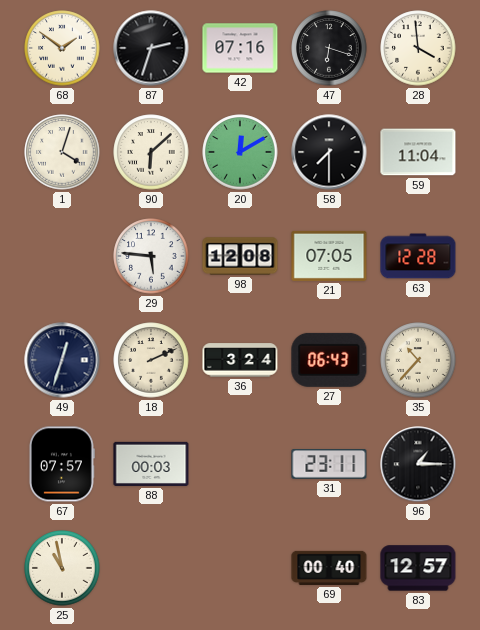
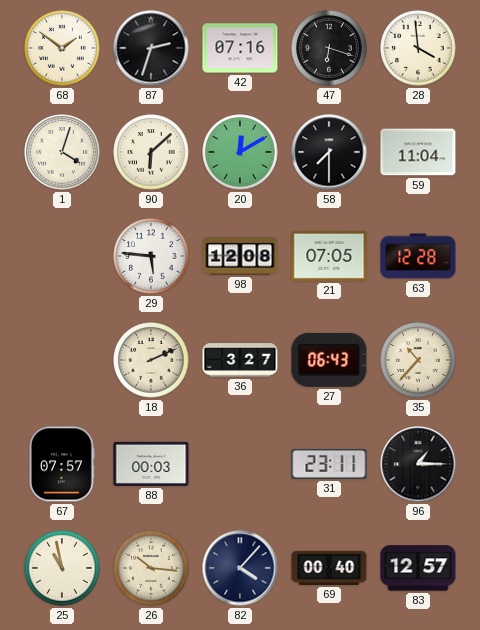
49: 12:33 -> none
36: 3:24 -> 3:27
26: none -> 10:16
82: none -> 4:07
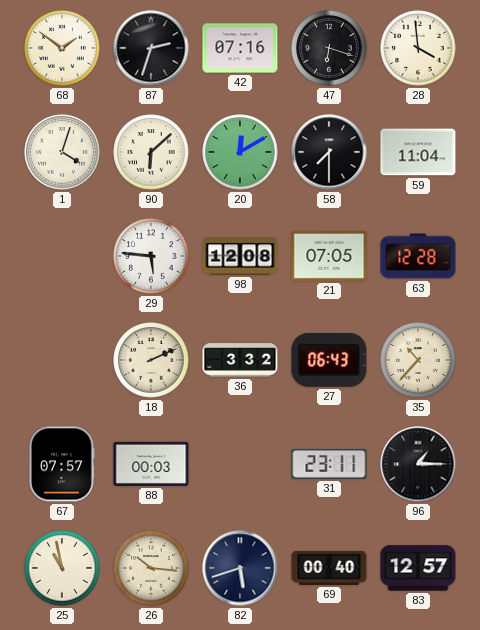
36: 3:27 -> 3:32
82: 4:07 -> 5:42
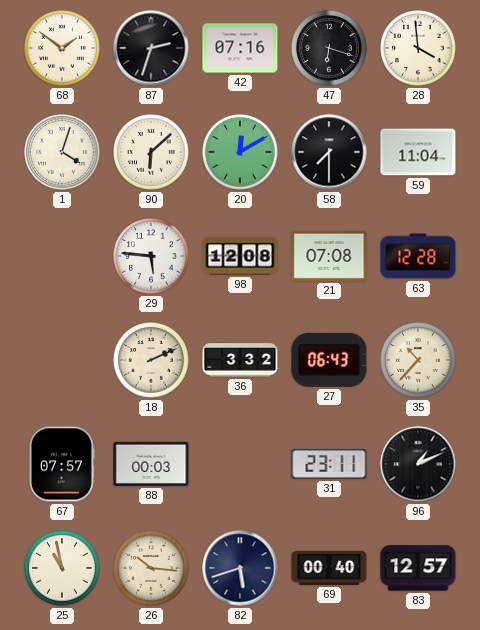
21: 07:05 -> 07:08
96: 1:15 -> 1:11
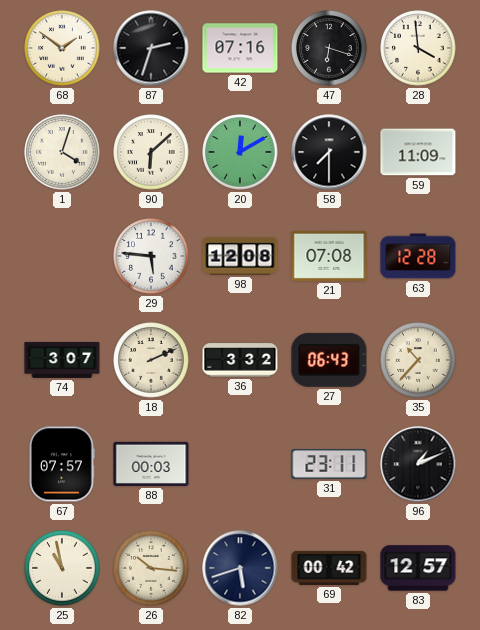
59: 11:04 -> 11:09
74: none -> 3:07
69: 00:40 -> 00:42
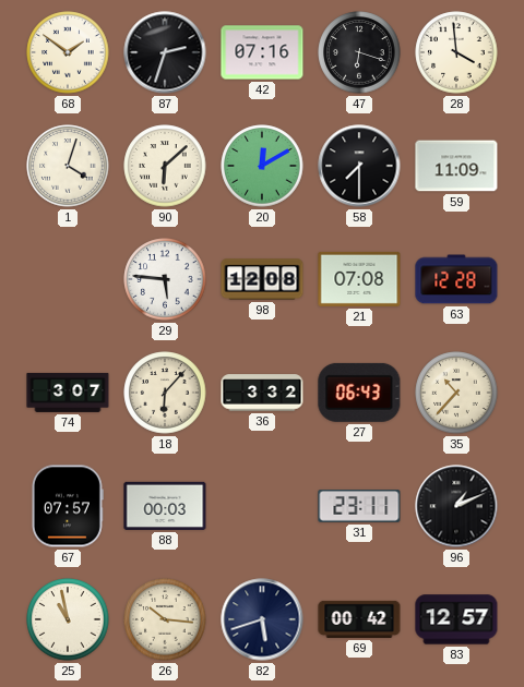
18: 2:11 -> 6:07
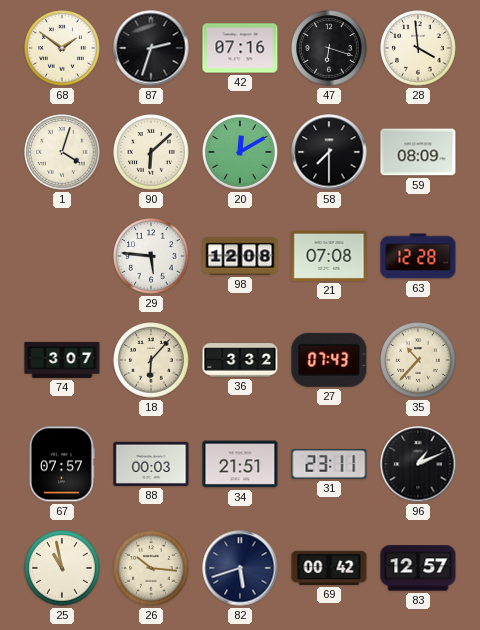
59: 11:09 -> 08:09
27: 06:43 -> 07:43
34: none -> 21:51
